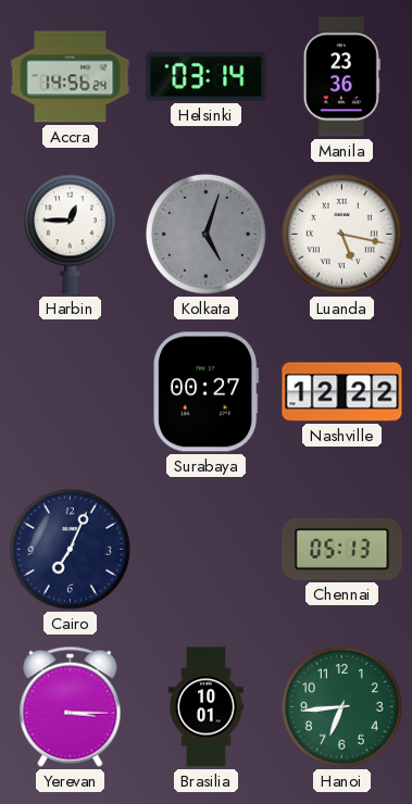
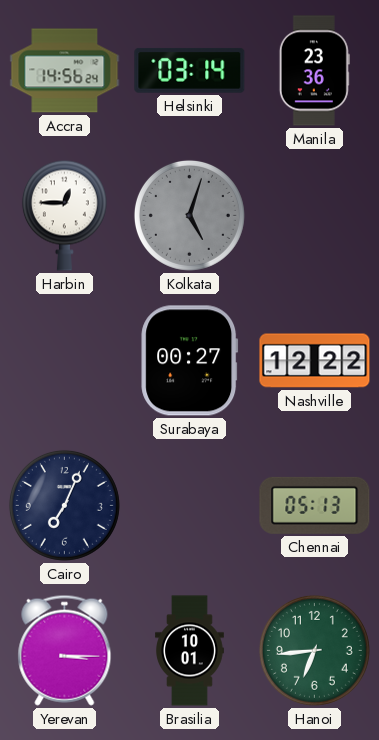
Luanda: 5:17 -> none
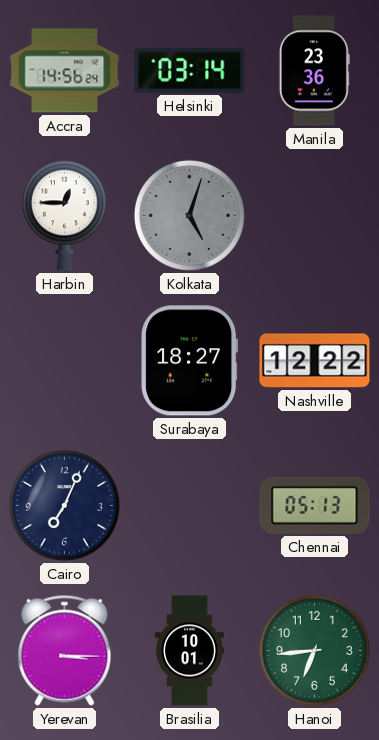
Surabaya: 00:27 -> 18:27
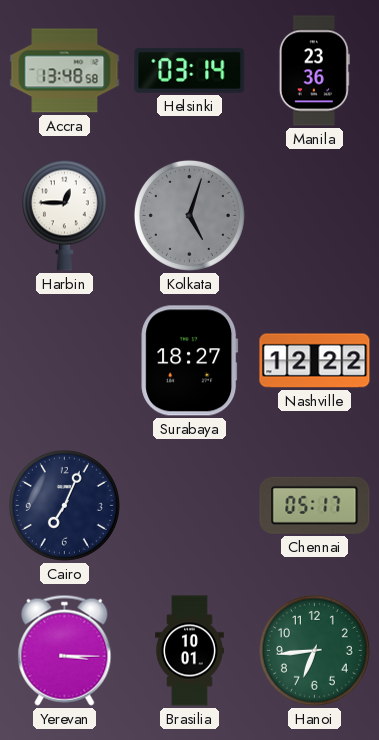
Accra: 14:56 -> 13:48
Chennai: 05:13 -> 05:17
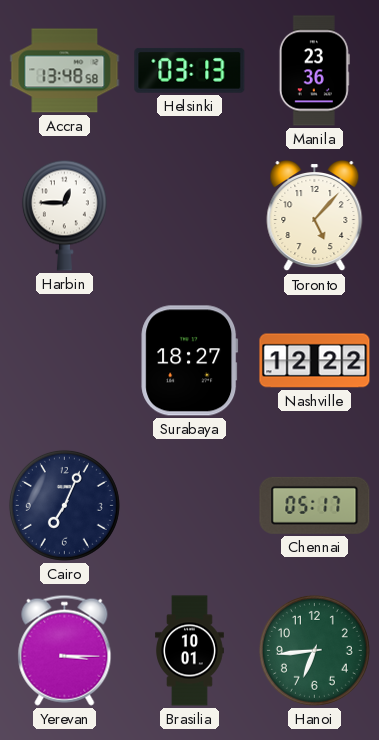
Helsinki: 03:14 -> 03:13
Kolkata: 5:03 -> none
Toronto: none -> 5:07
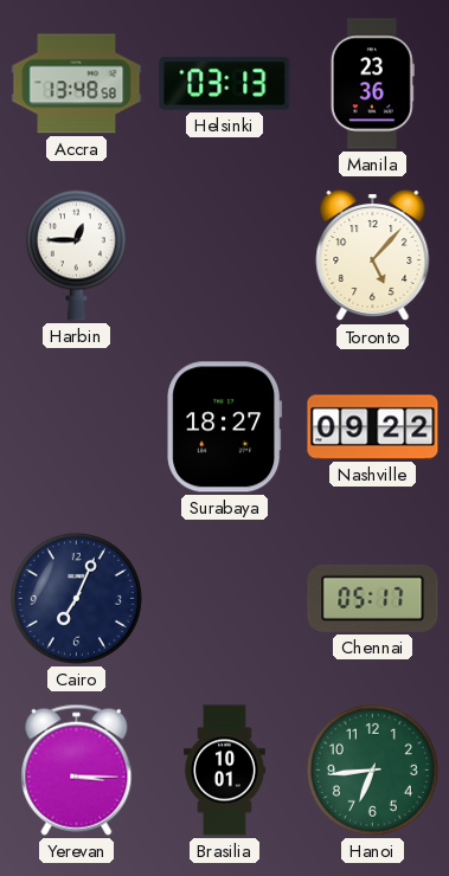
Nashville: 12:22 -> 09:22
